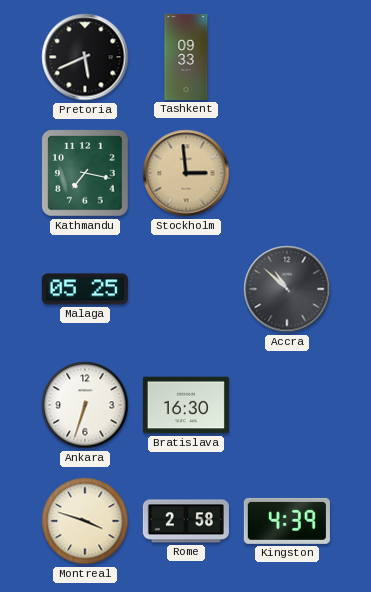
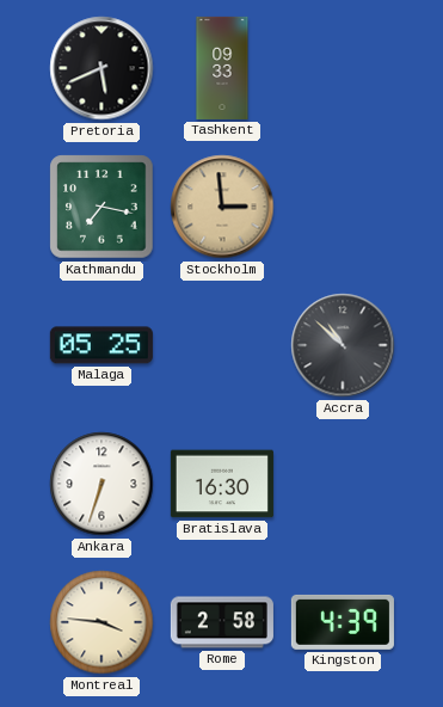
Montreal: 3:48 -> 3:46
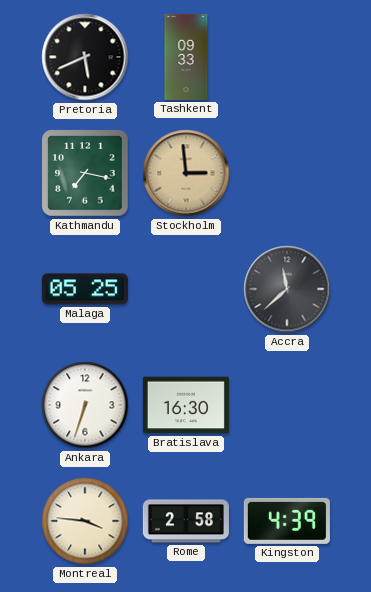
Accra: 10:52 -> 11:38
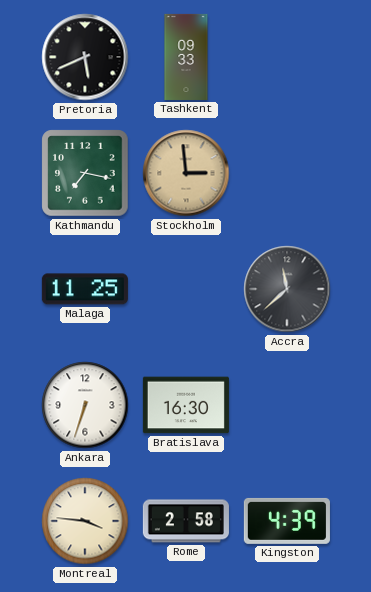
Malaga: 05:25 -> 11:25
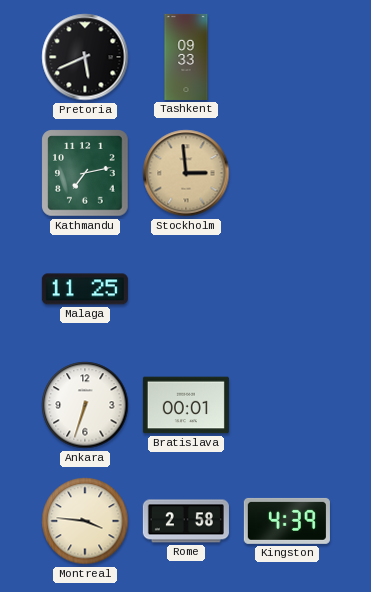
Kathmandu: 7:17 -> 7:13
Accra: 11:38 -> none
Bratislava: 16:30 -> 00:01
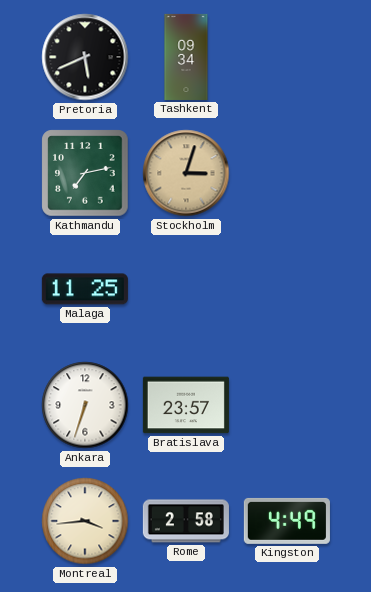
Tashkent: 09:33 -> 09:34
Stockholm: 2:59 -> 3:03
Bratislava: 00:01 -> 23:57
Montreal: 3:46 -> 3:44
Kingston: 4:39 -> 4:49
